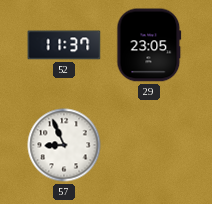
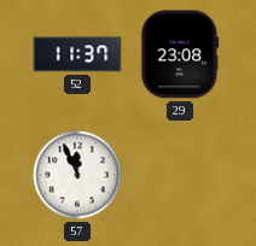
29: 23:05 -> 23:08
57: 8:56 -> 11:56
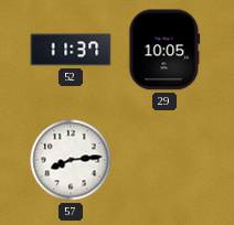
29: 23:08 -> 10:05
57: 11:56 -> 8:14
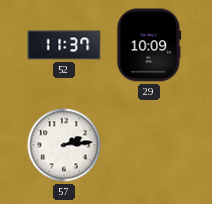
29: 10:05 -> 10:09
57: 8:14 -> 2:14
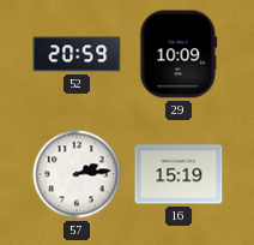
52: 11:37 -> 20:59
16: none -> 15:19
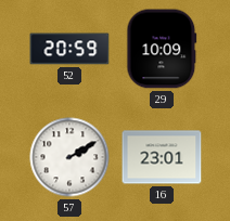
57: 2:14 -> 2:10
16: 15:19 -> 23:01
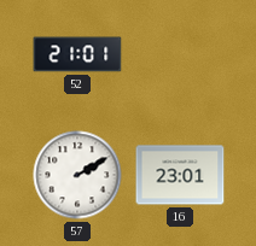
52: 20:59 -> 21:01
29: 10:09 -> none
